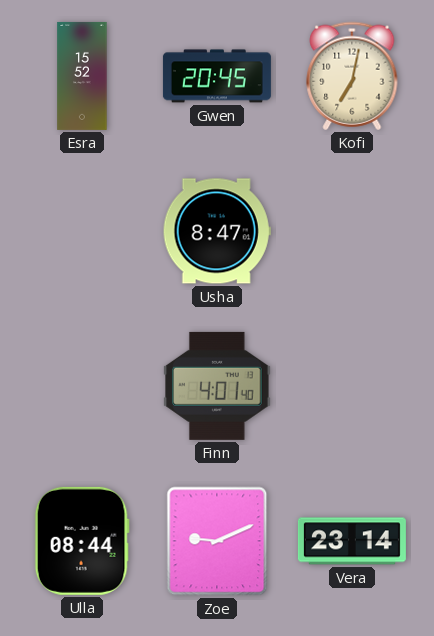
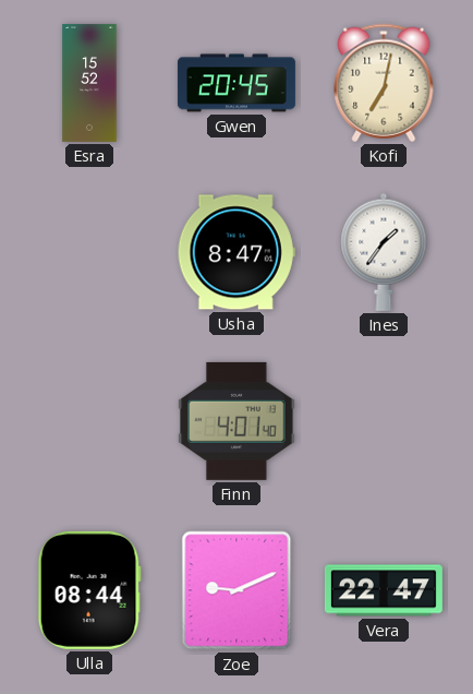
Ines: none -> 1:36
Vera: 23:14 -> 22:47
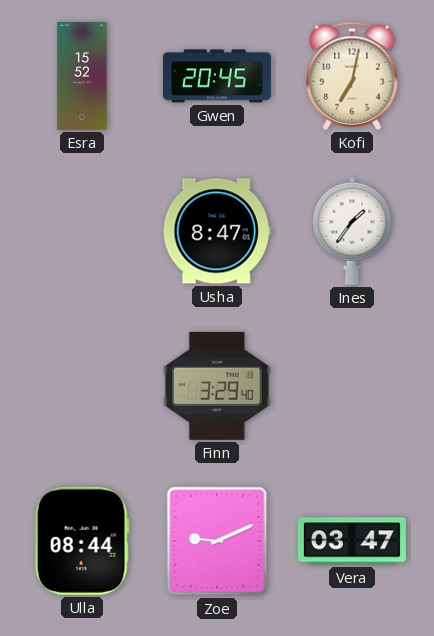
Finn: 4:01 -> 3:29
Vera: 22:47 -> 03:47
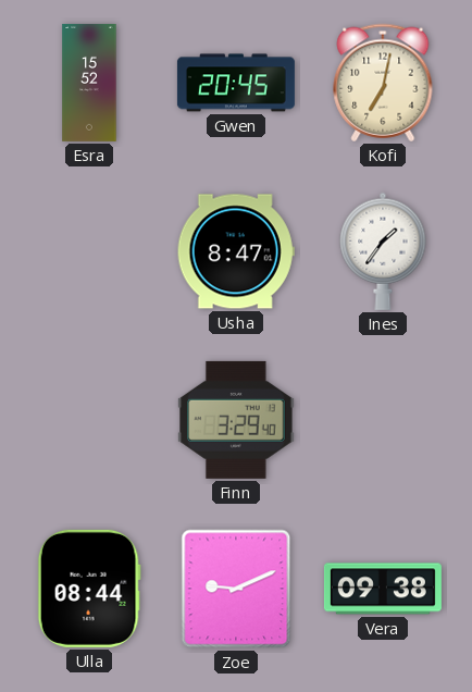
Vera: 03:47 -> 09:38
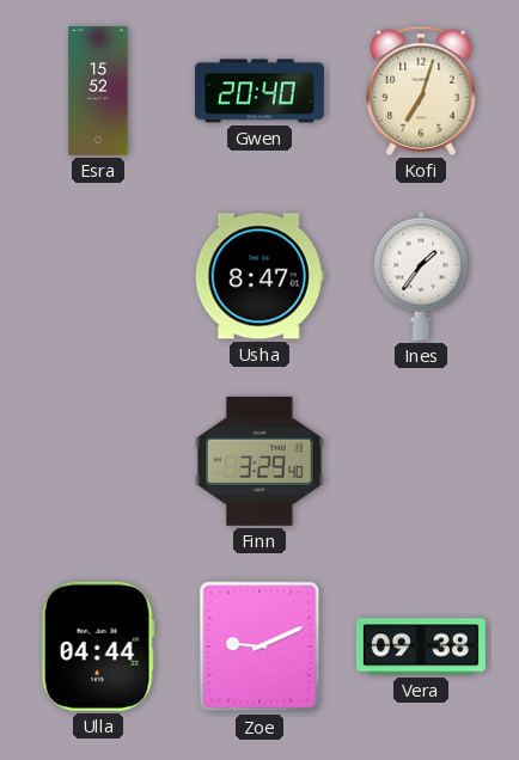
Gwen: 20:45 -> 20:40
Kofi: 7:02 -> 7:03
Ulla: 08:44 -> 04:44
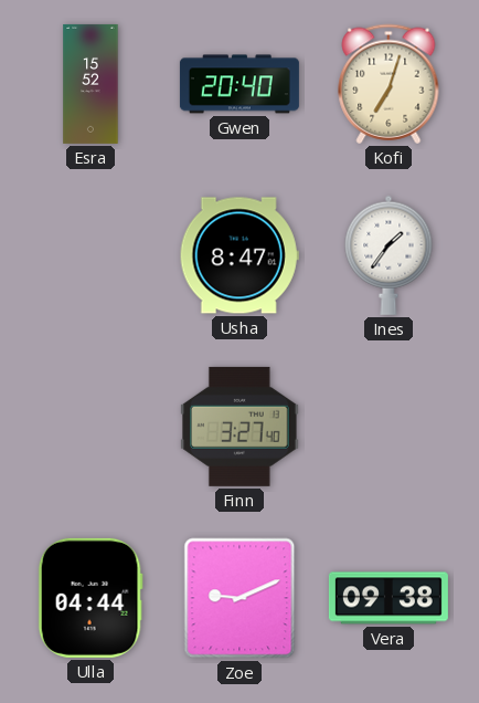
Finn: 3:29 -> 3:27
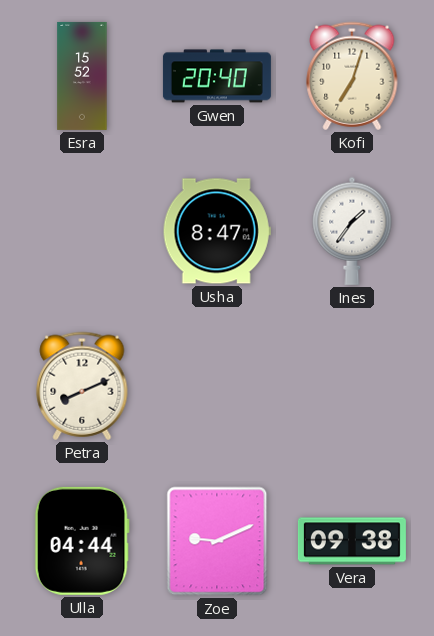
Petra: none -> 8:11
Finn: 3:27 -> none
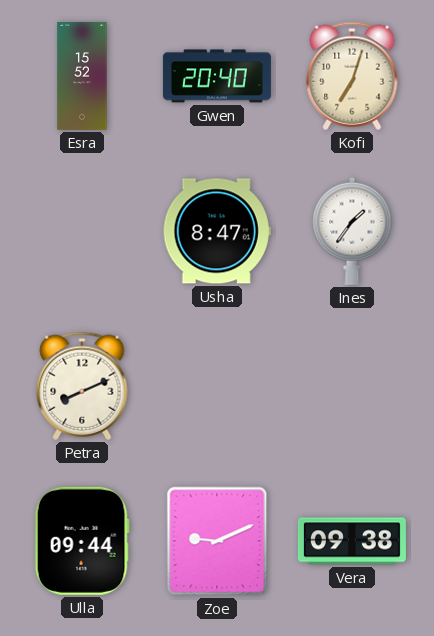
Ulla: 04:44 -> 09:44
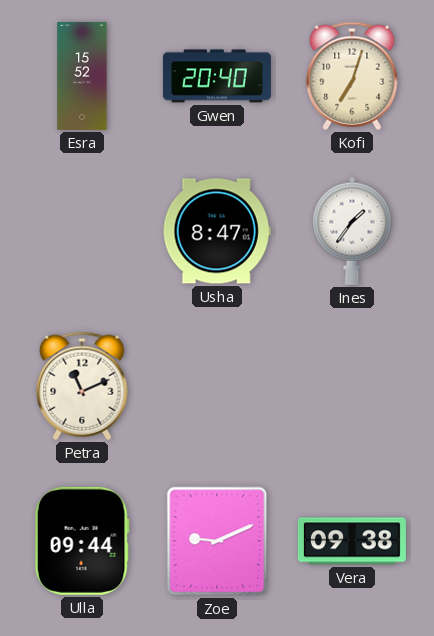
Petra: 8:11 -> 11:11
